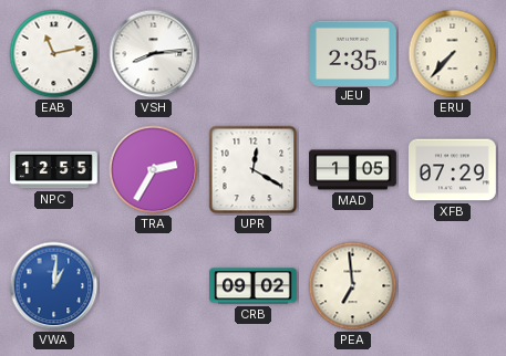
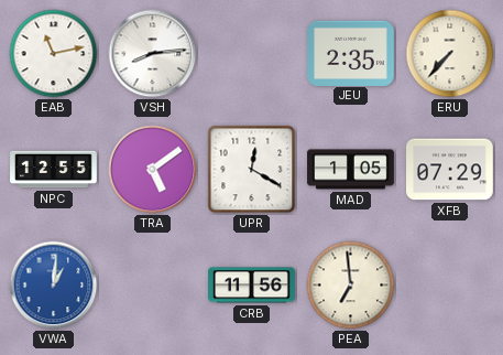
TRA: 2:35 -> 5:09
CRB: 09:02 -> 11:56
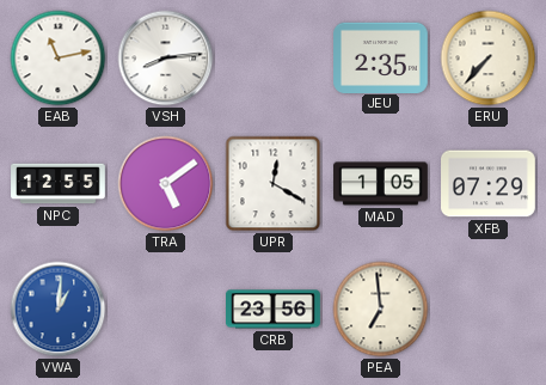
CRB: 11:56 -> 23:56
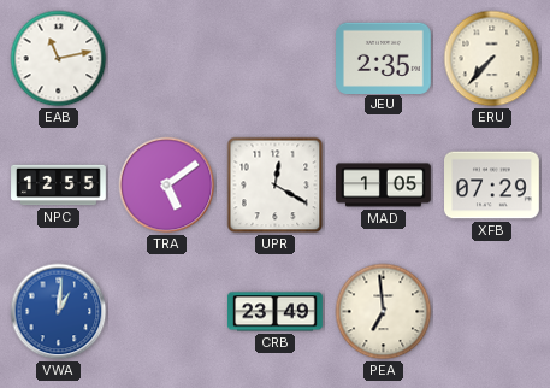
VSH: 8:14 -> none
CRB: 23:56 -> 23:49
